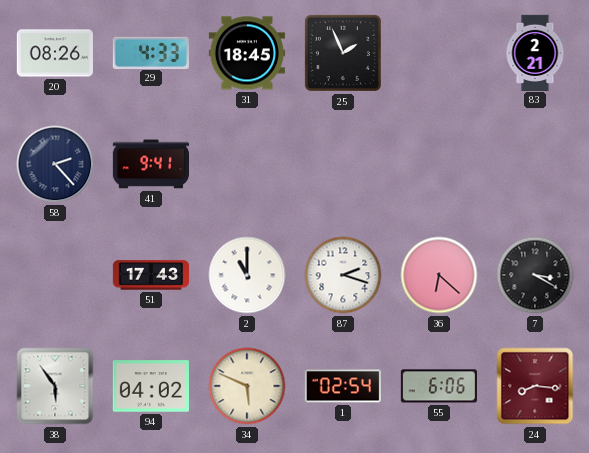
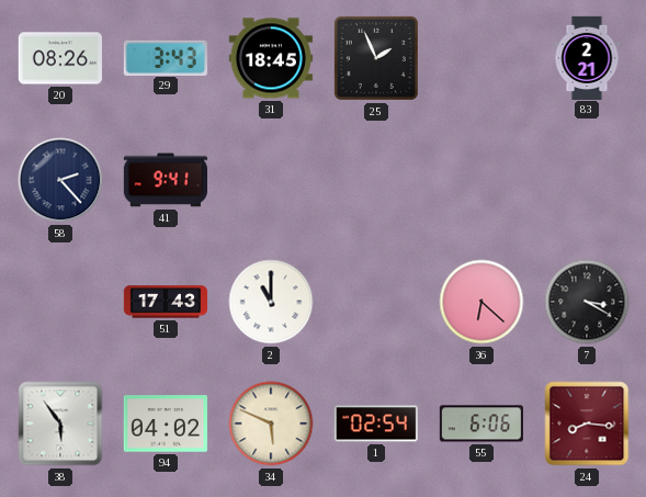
29: 4:33 -> 3:43
87: 2:18 -> none
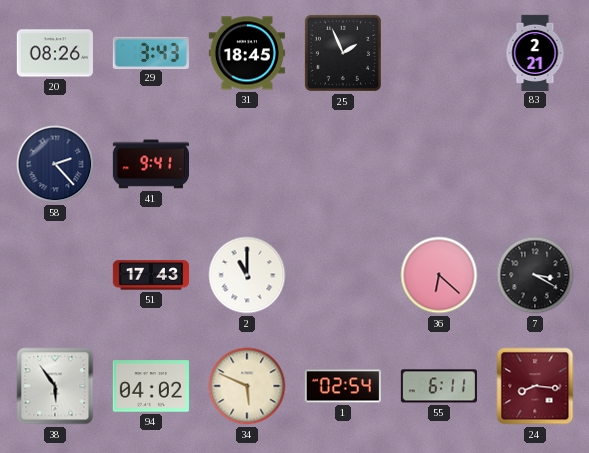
55: 6:06 -> 6:11
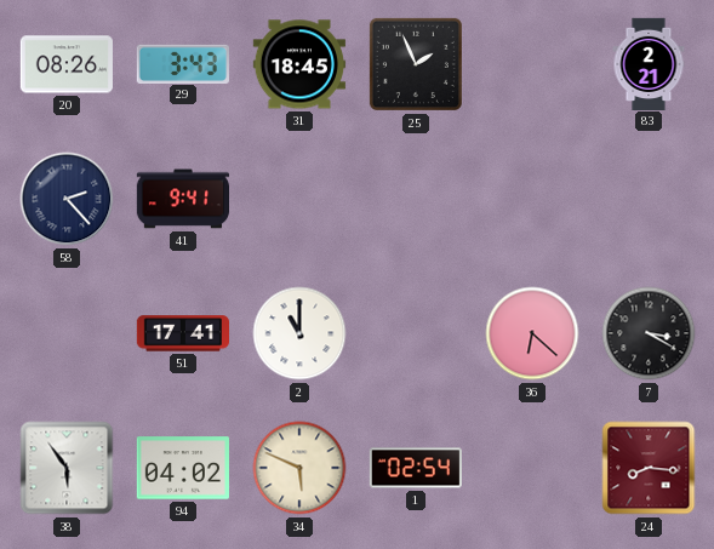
51: 17:43 -> 17:41
55: 6:11 -> none
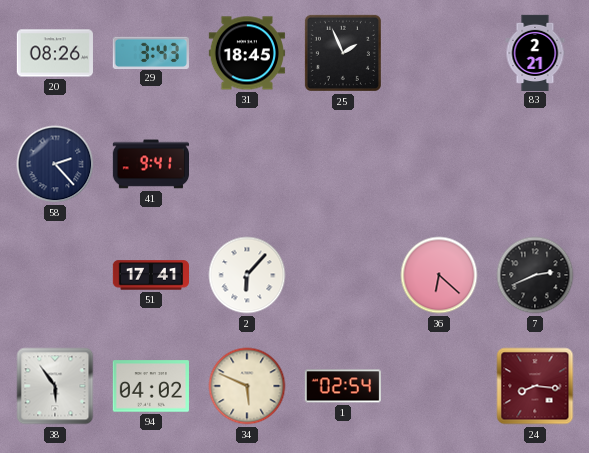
2: 11:00 -> 6:07
7: 3:20 -> 2:41
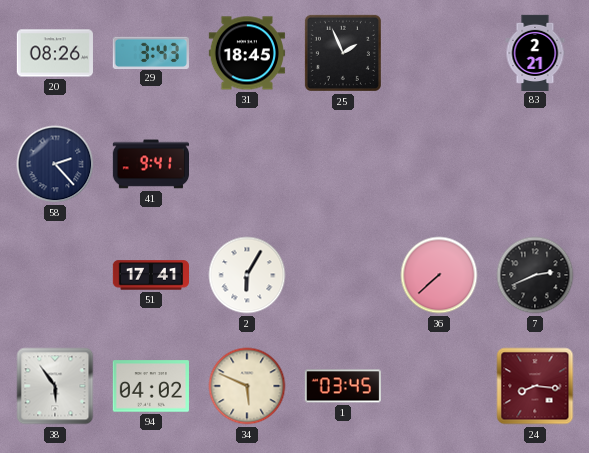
2: 6:07 -> 6:05
36: 6:22 -> 7:38
1: 02:54 -> 03:45
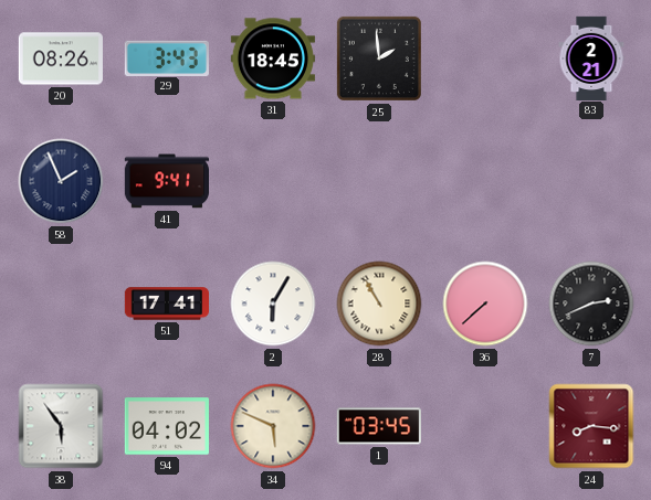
25: 1:56 -> 1:59
58: 2:23 -> 1:56
28: none -> 10:55
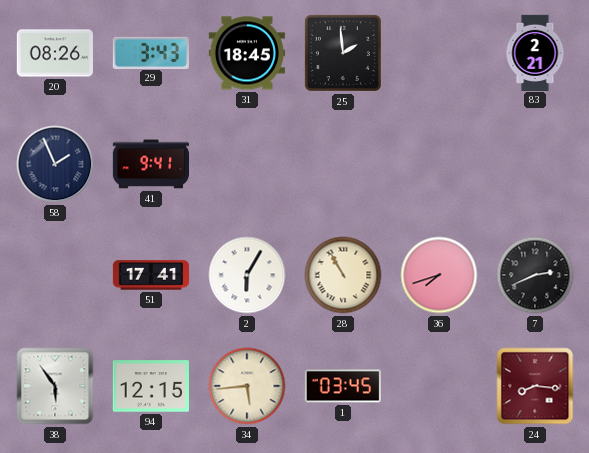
36: 7:38 -> 7:42
94: 04:02 -> 12:15
34: 5:49 -> 5:44
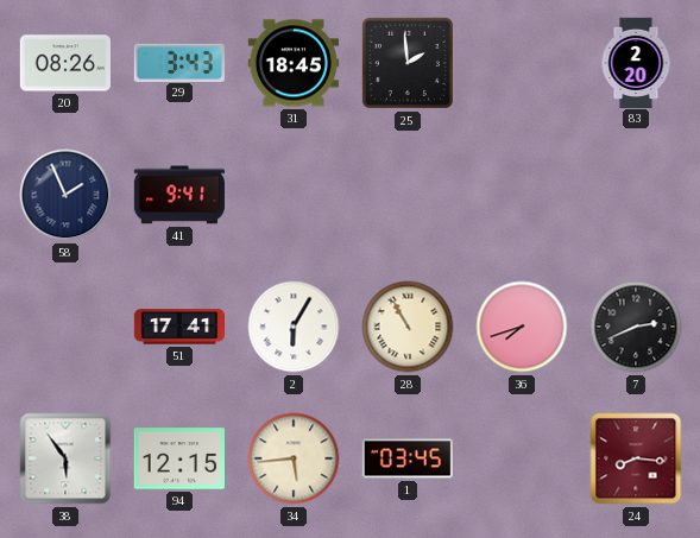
83: 2:21 -> 2:20
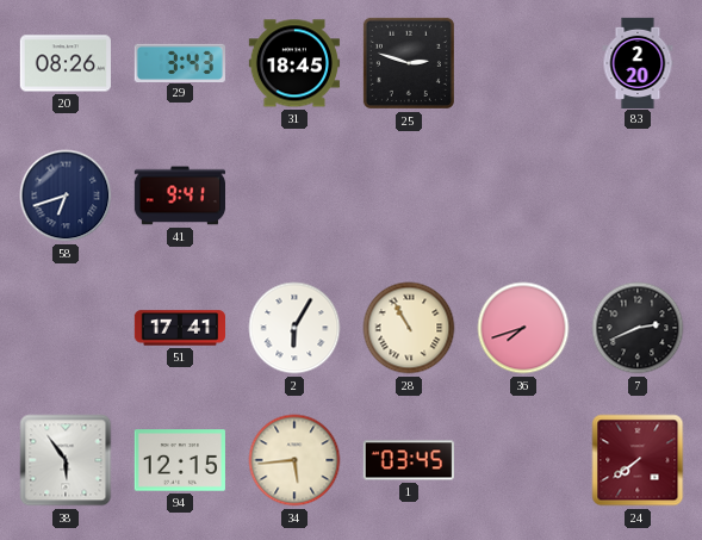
25: 1:59 -> 2:48
58: 1:56 -> 6:42
24: 8:16 -> 7:39
